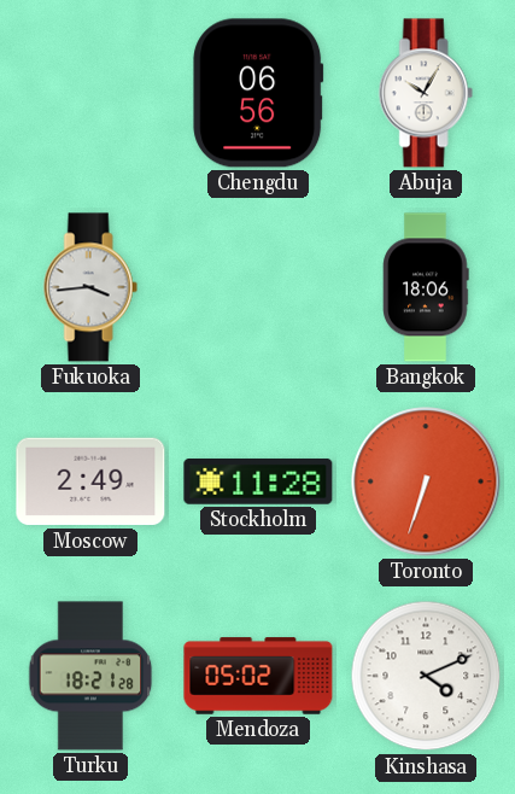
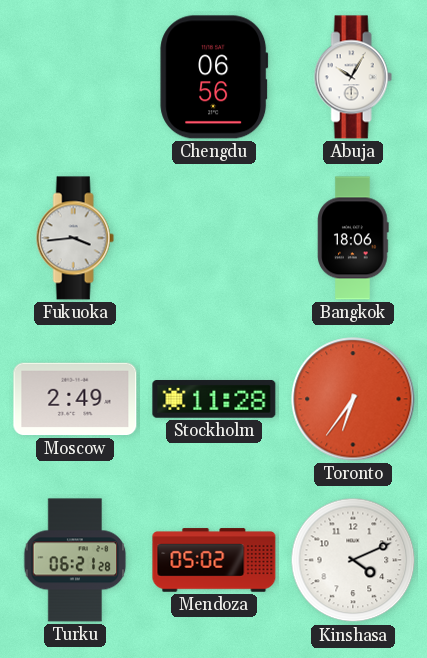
Toronto: 6:33 -> 6:36
Turku: 18:21 -> 06:21
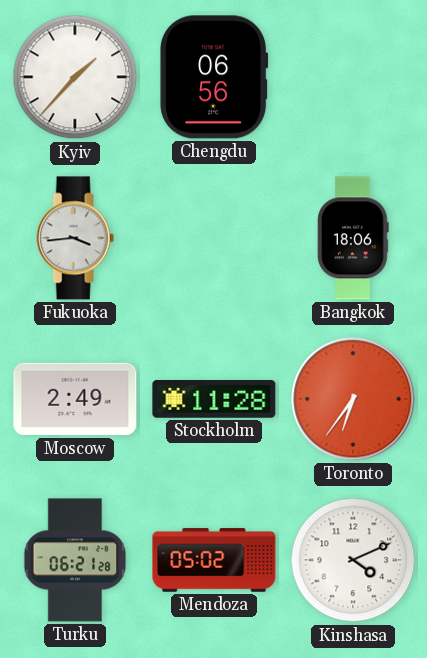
Kyiv: none -> 1:37
Abuja: 10:05 -> none
